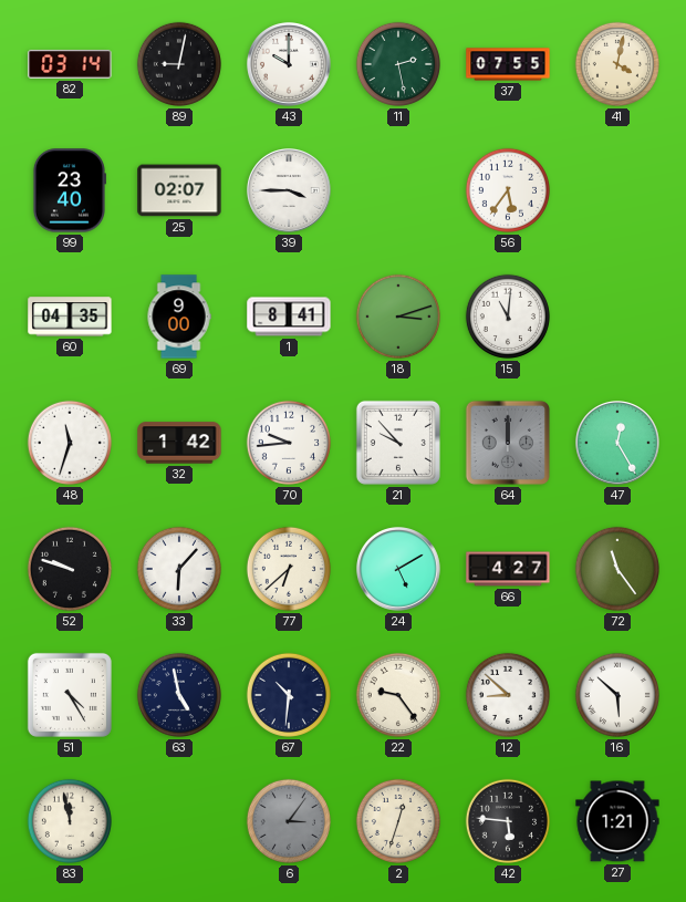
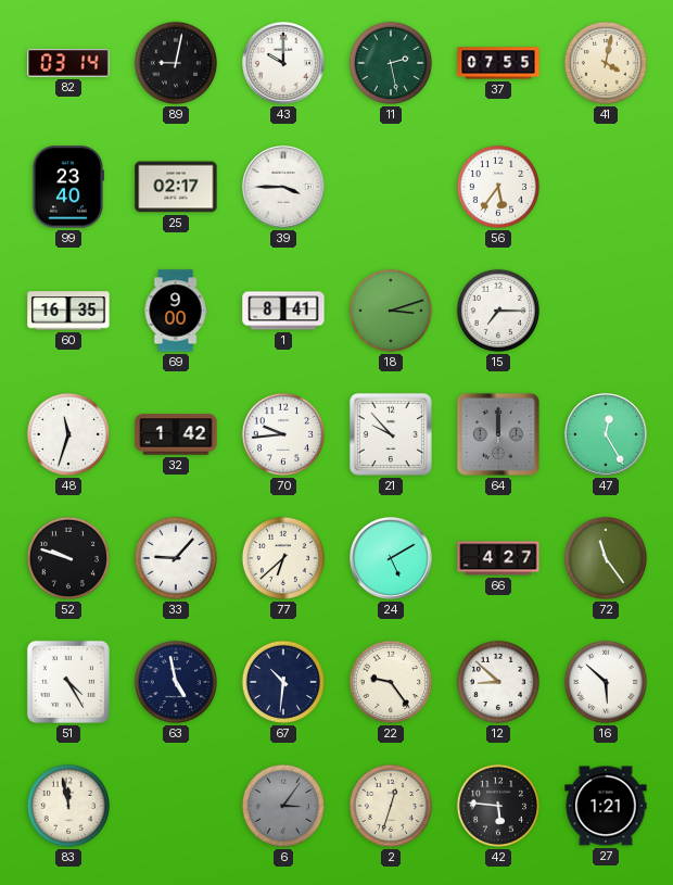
25: 02:07 -> 02:17
60: 04:35 -> 16:35
15: 11:01 -> 7:15
33: 6:07 -> 9:07
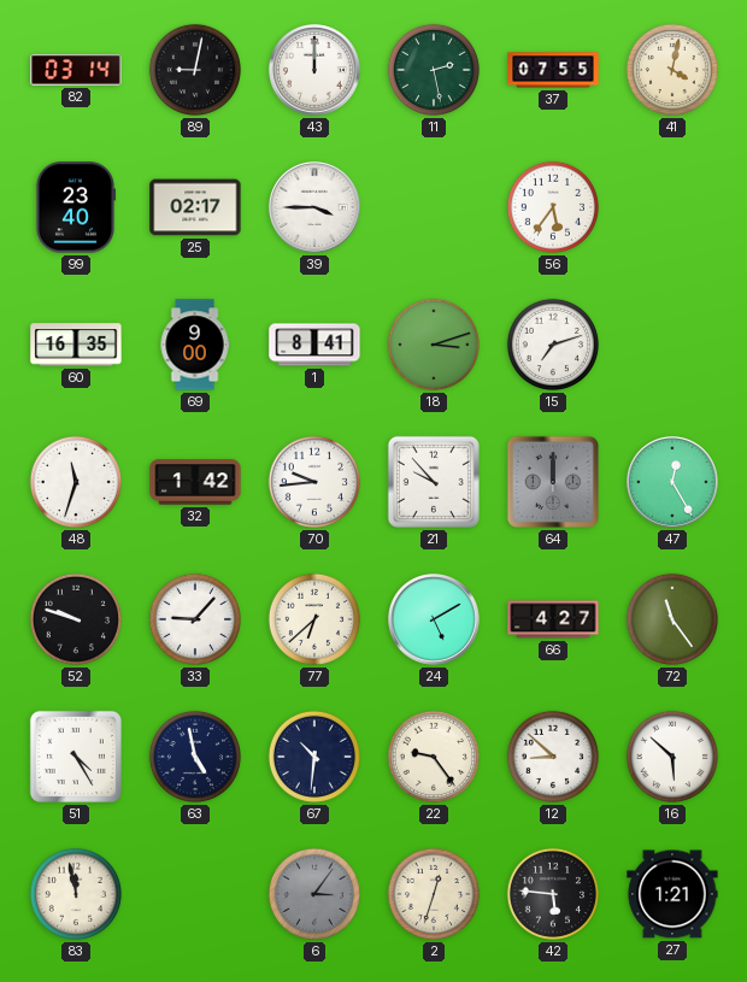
43: 10:00 -> 12:00
15: 7:15 -> 7:12
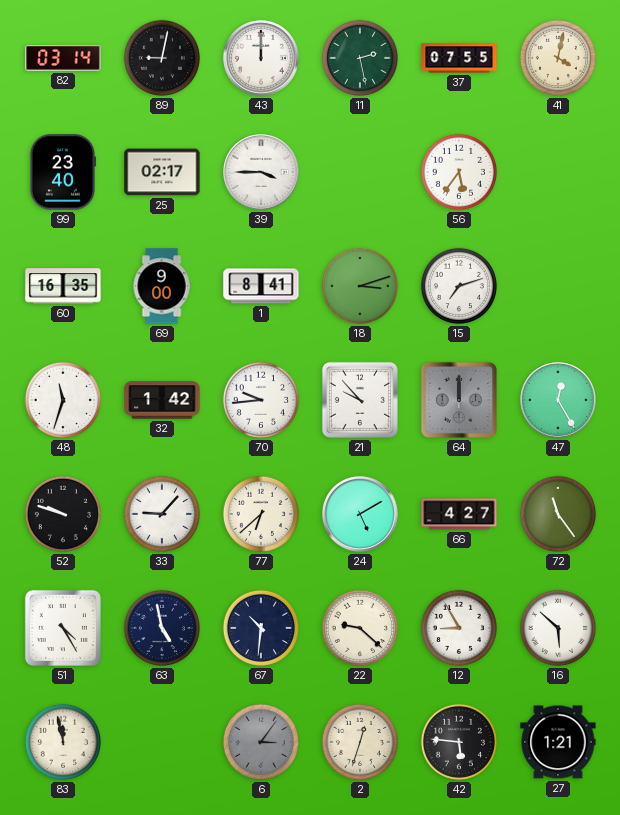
22: 9:24 -> 9:22
12: 8:52 -> 8:55
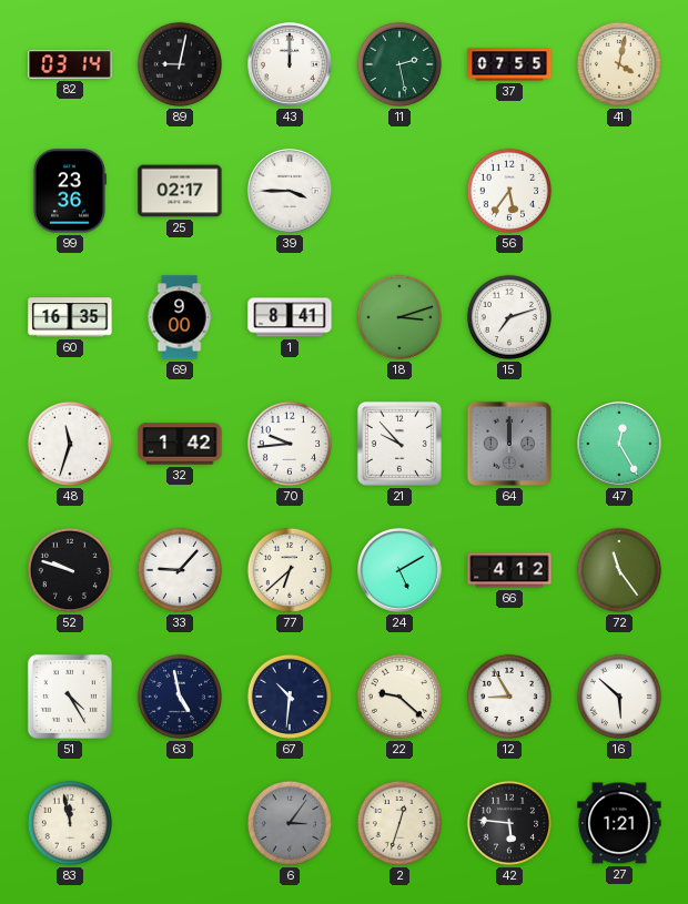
99: 23:40 -> 23:36
66: 4:27 -> 4:12
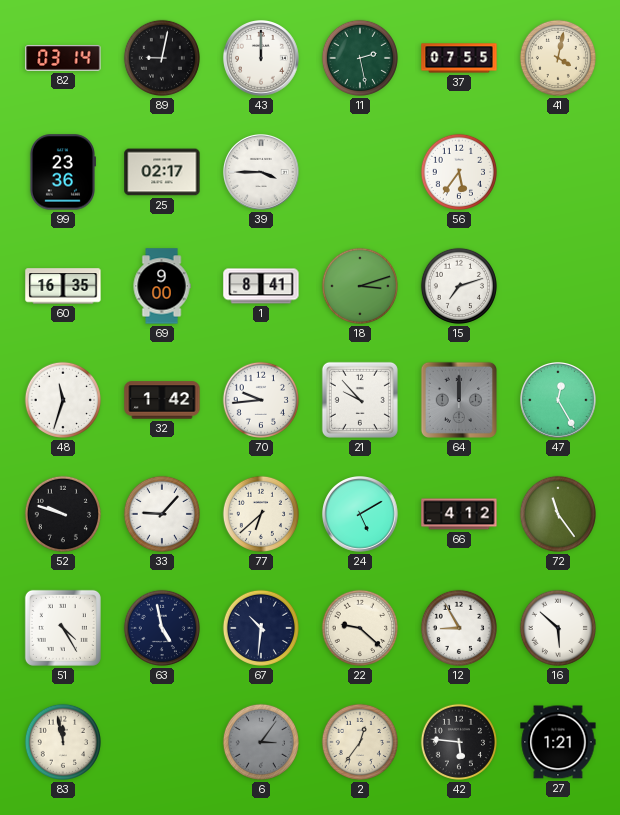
2: 12:33 -> 12:36
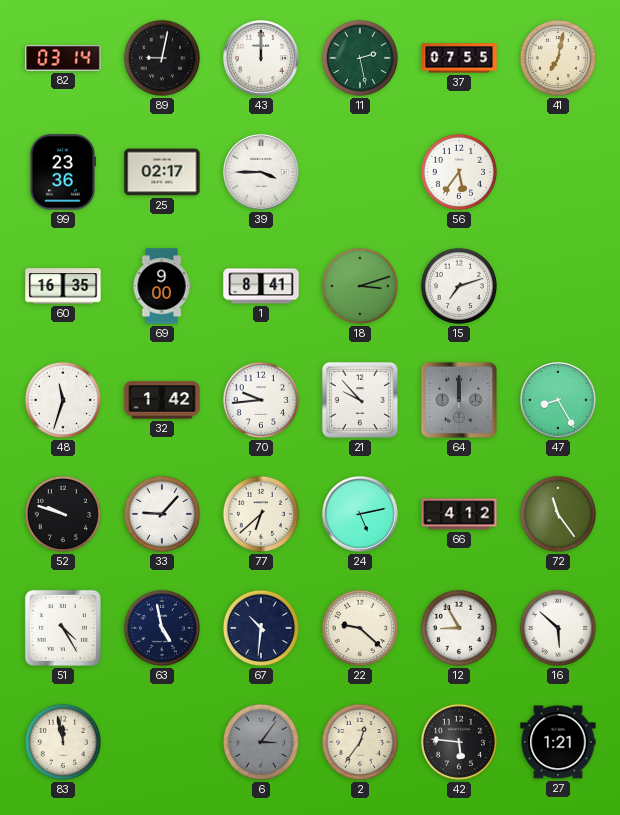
41: 4:02 -> 7:02
47: 12:25 -> 8:25
24: 5:10 -> 5:13
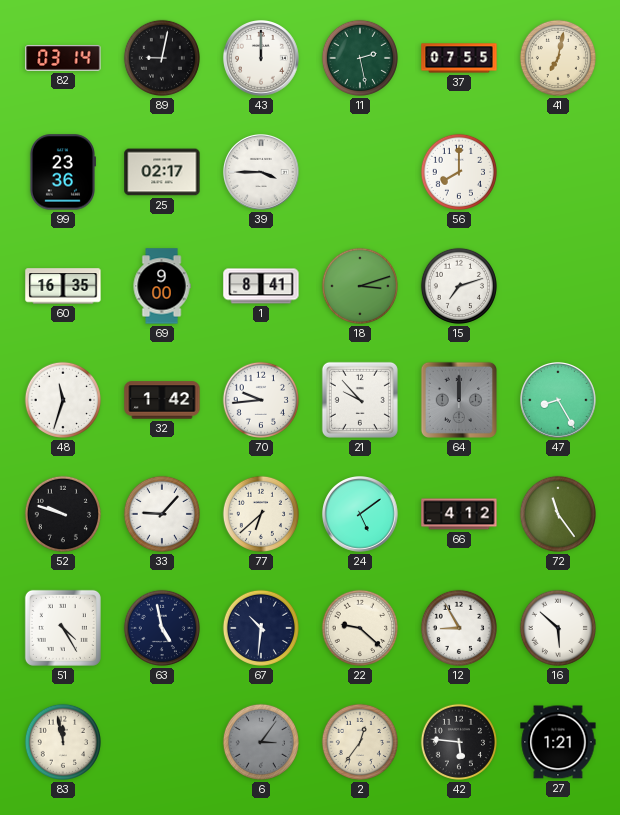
56: 5:36 -> 8:00
24: 5:13 -> 5:09
